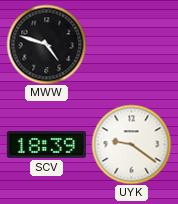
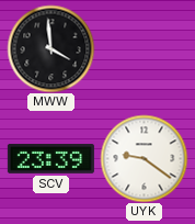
MWW: 4:48 -> 3:59
SCV: 18:39 -> 23:39
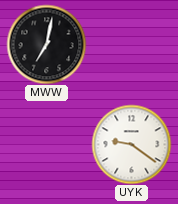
MWW: 3:59 -> 7:02
SCV: 23:39 -> none
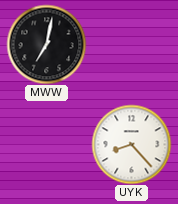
UYK: 9:21 -> 8:23
